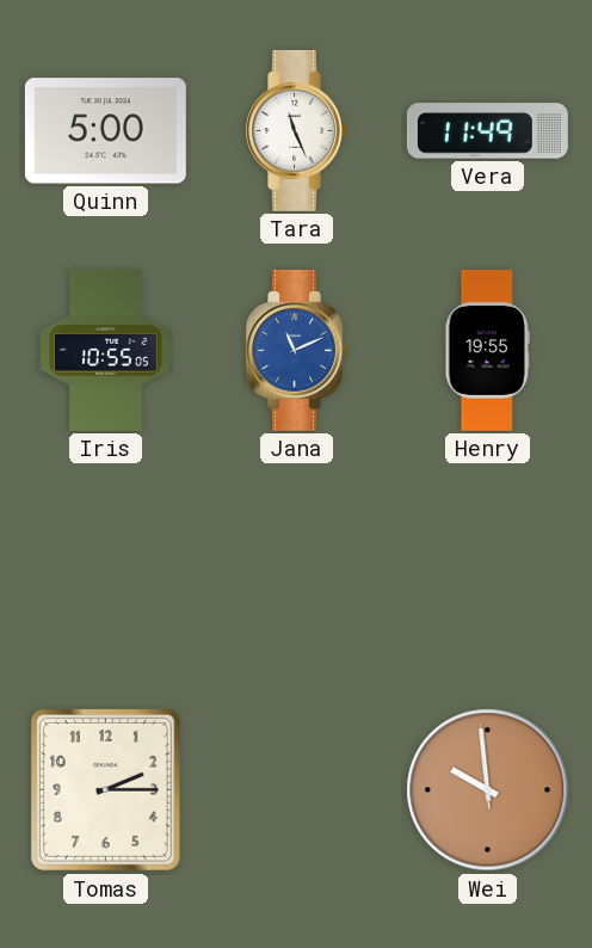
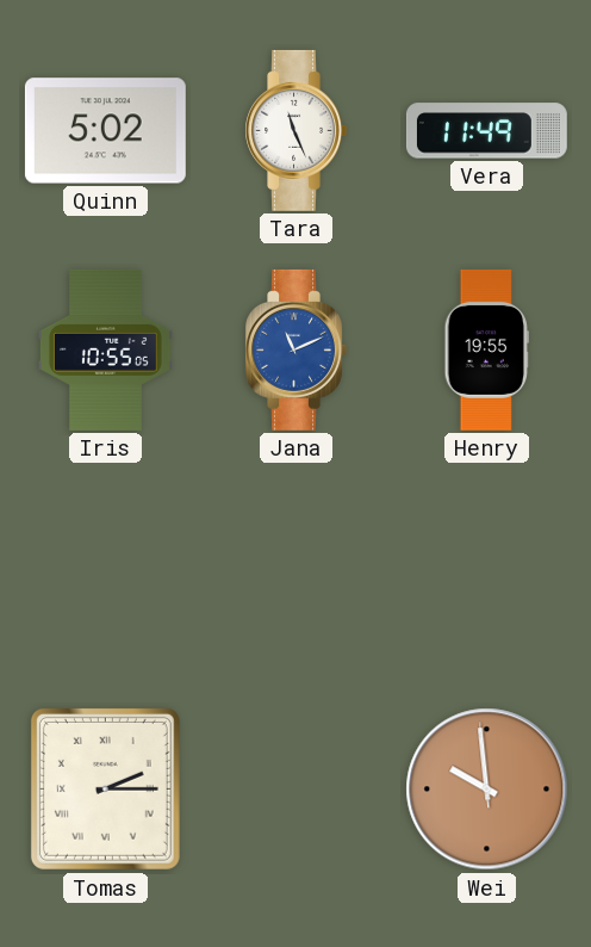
Quinn: 5:00 -> 5:02
Tomas numerals: Arabic -> Roman
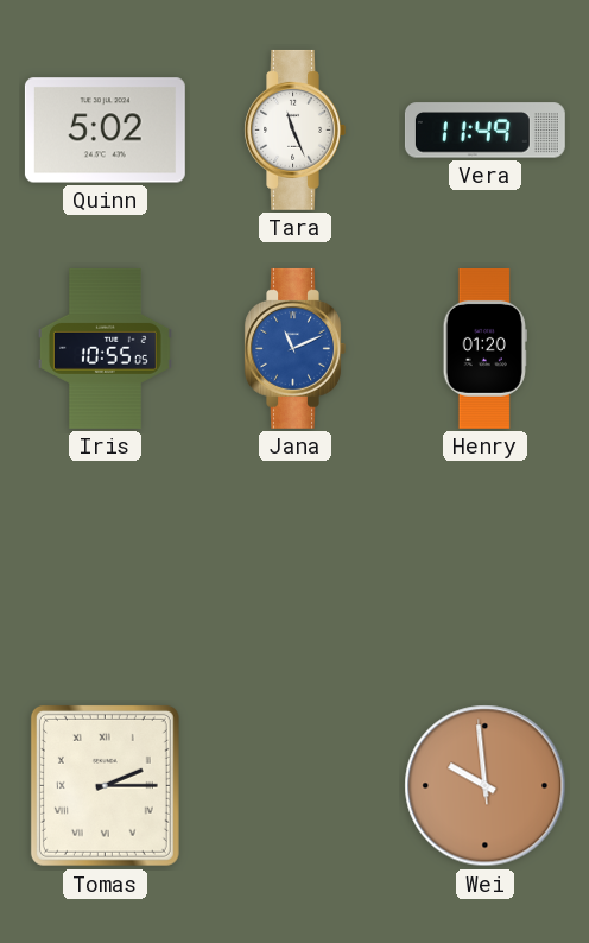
Henry: 19:55 -> 01:20
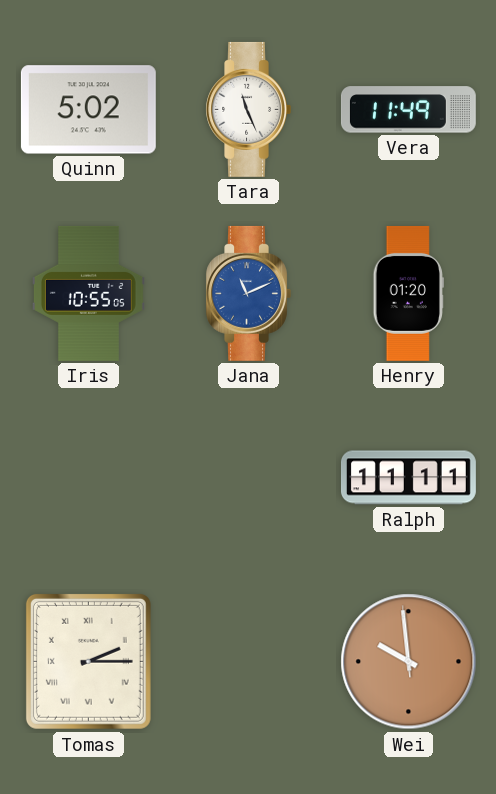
Ralph: none -> 11:11
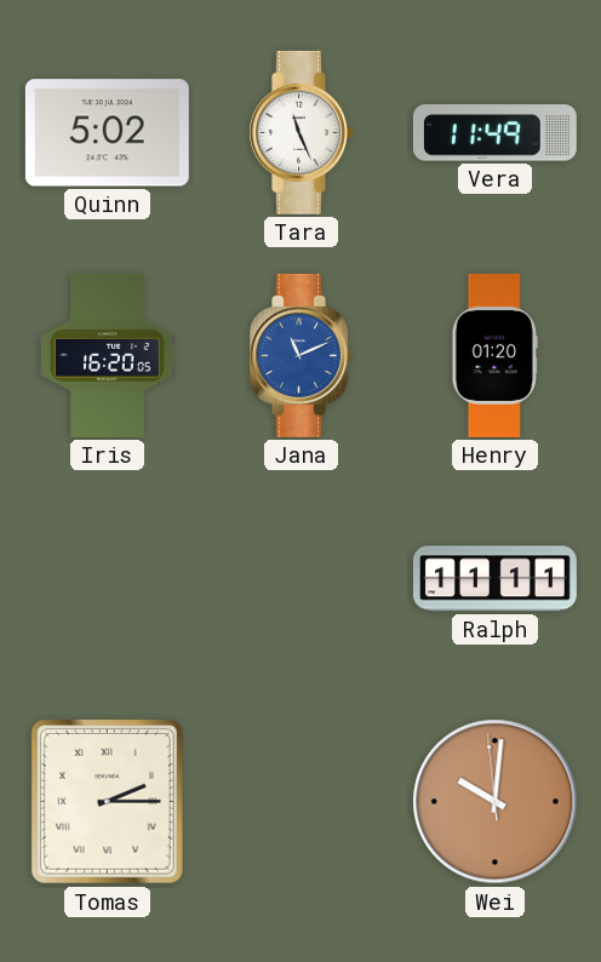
Iris: 10:55 -> 16:20
Wei: 9:58 -> 10:00
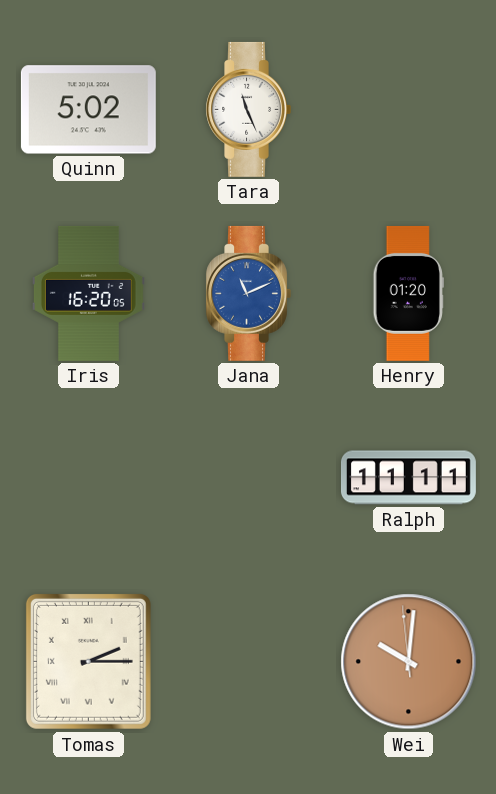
Vera: 11:49 -> none
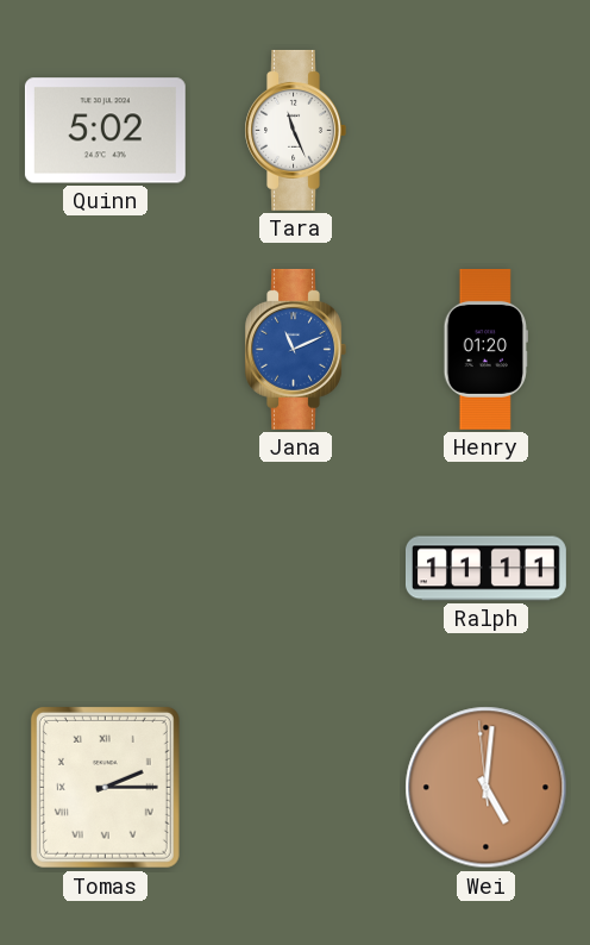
Iris: 16:20 -> none
Wei: 10:00 -> 5:00
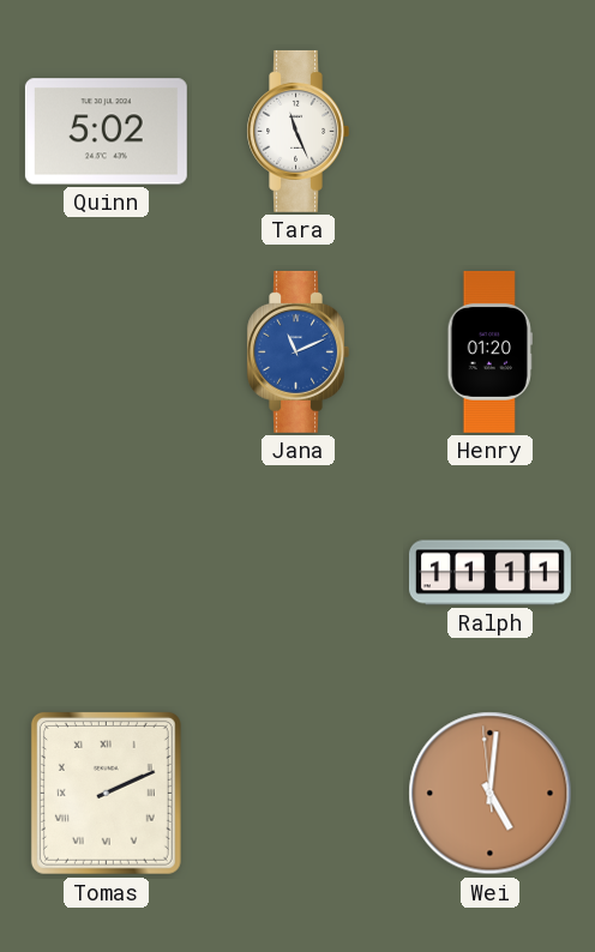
Tomas: 2:15 -> 2:11
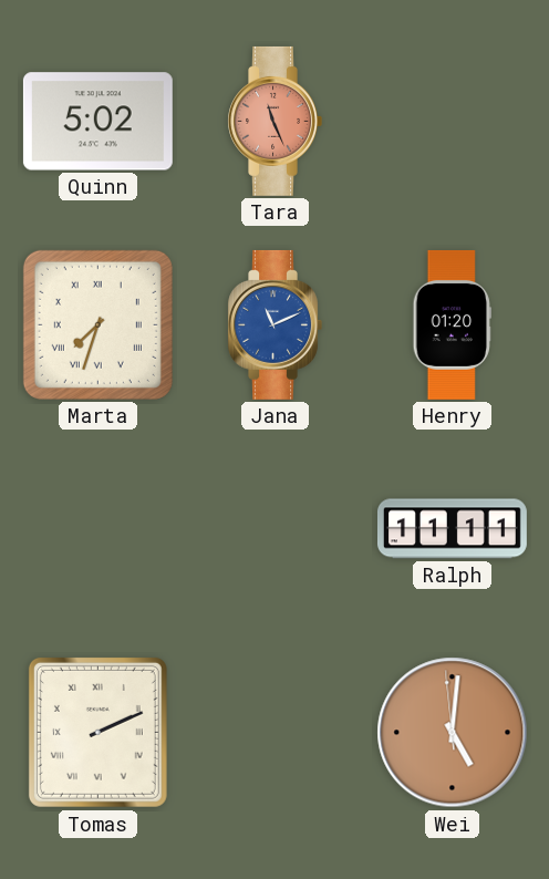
Tara dial: white -> salmon
Marta: none -> 7:33
